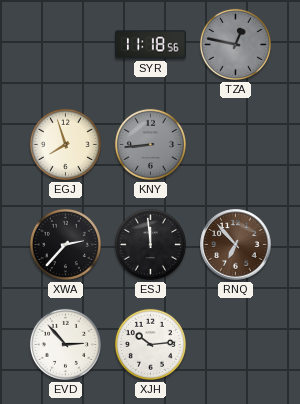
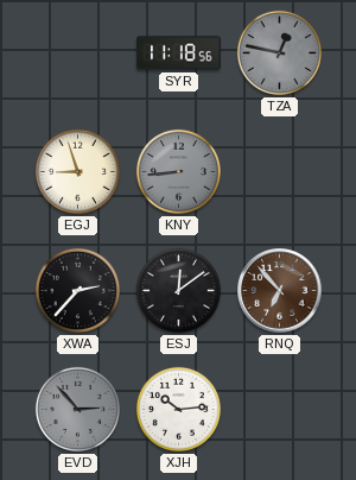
EGJ: 7:57 -> 8:57
ESJ: 11:59 -> 12:09
EVD dial: white -> grey
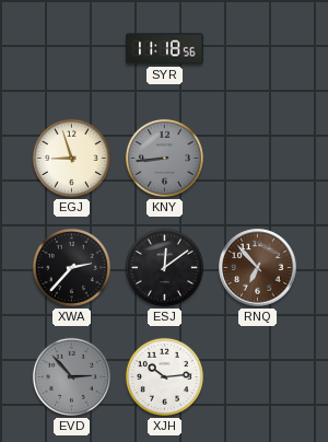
TZA: 12:47 -> none
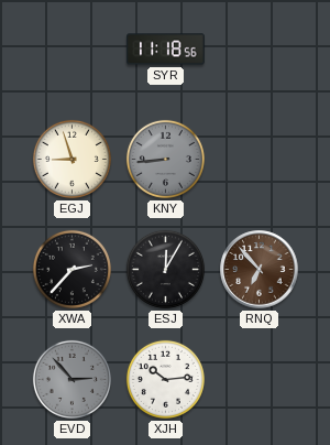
ESJ: 12:09 -> 12:05
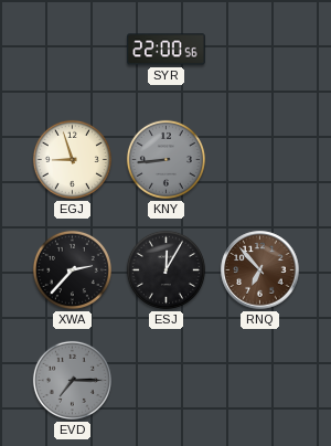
SYR: 11:18 -> 22:00
EVD: 2:53 -> 7:15
XJH: 10:14 -> none
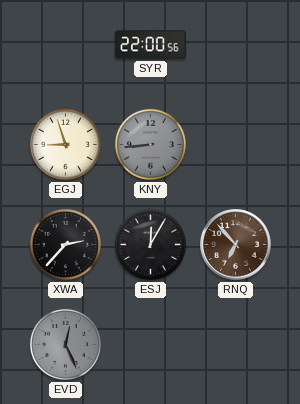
EVD: 7:15 -> 12:26
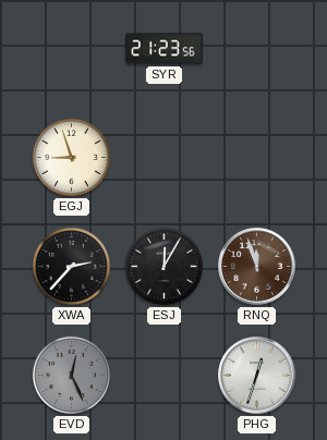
SYR: 22:00 -> 21:23
KNY: 8:44 -> none
RNQ: 6:53 -> 11:57
PHG: none -> 12:33
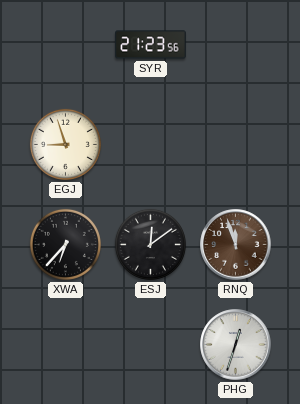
XWA: 2:37 -> 6:37
ESJ: 12:05 -> 12:09
EVD: 12:26 -> none
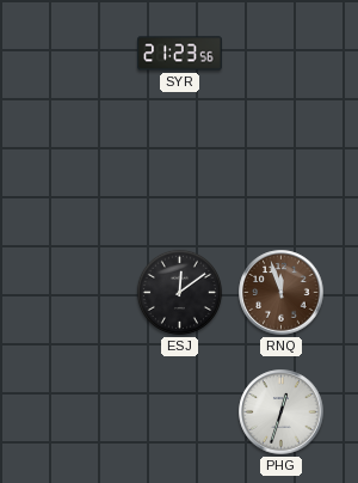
EGJ: 8:57 -> none
XWA: 6:37 -> none
